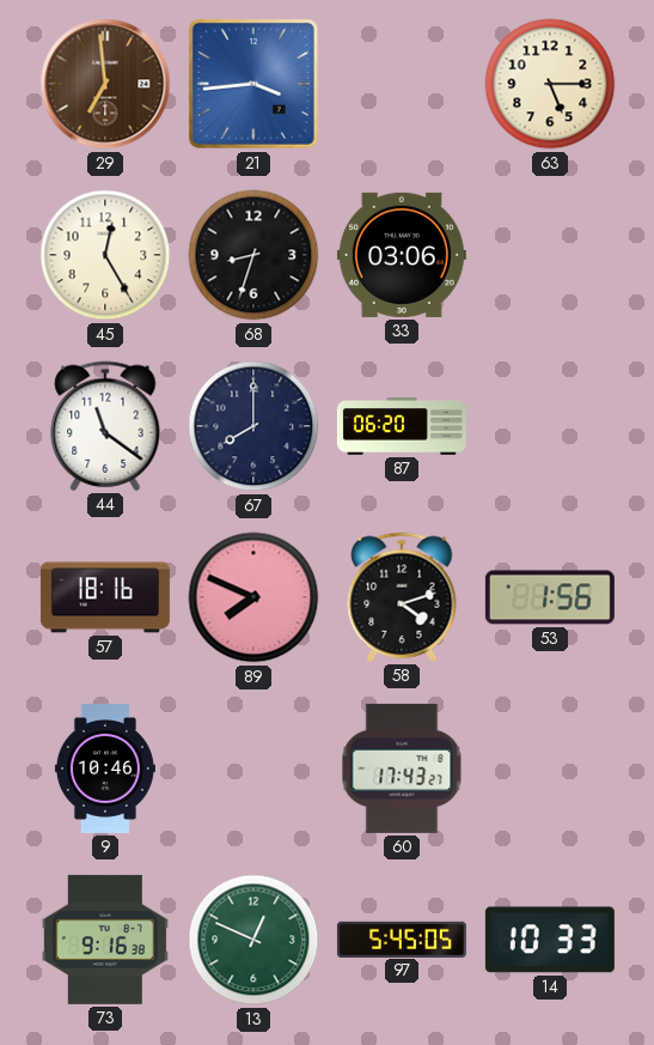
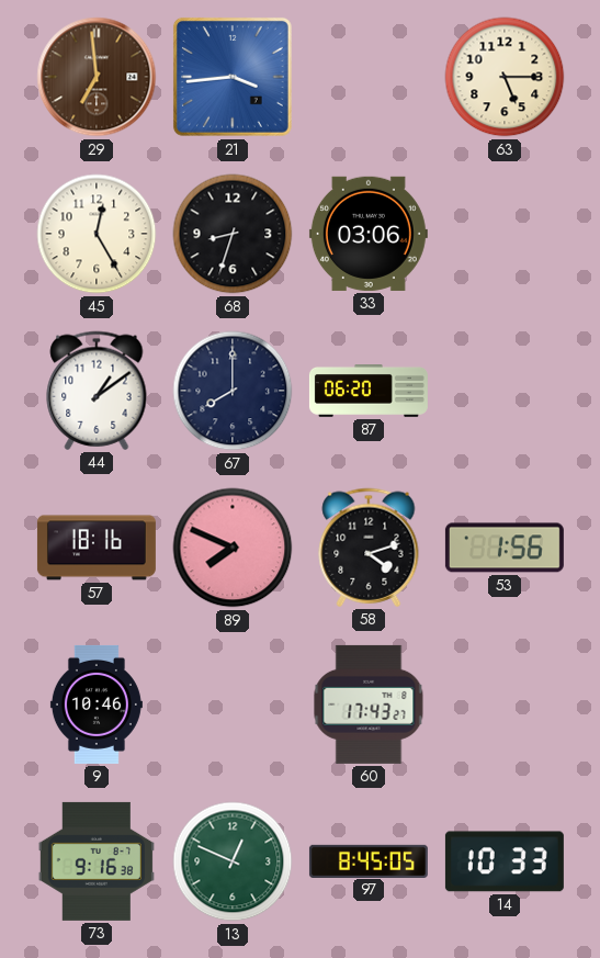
44: 11:21 -> 1:09
97: 5:45 -> 8:45
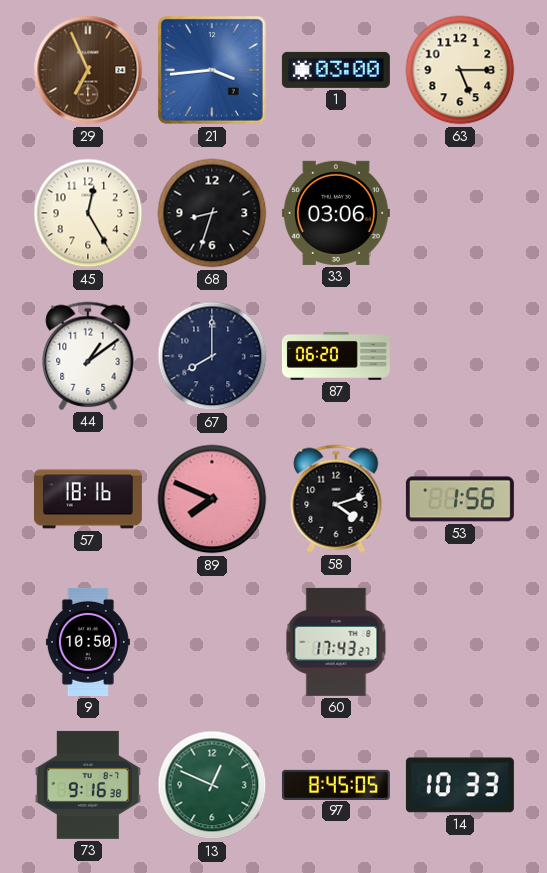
29: 6:59 -> 6:56
1: none -> 03:00
9: 10:46 -> 10:50
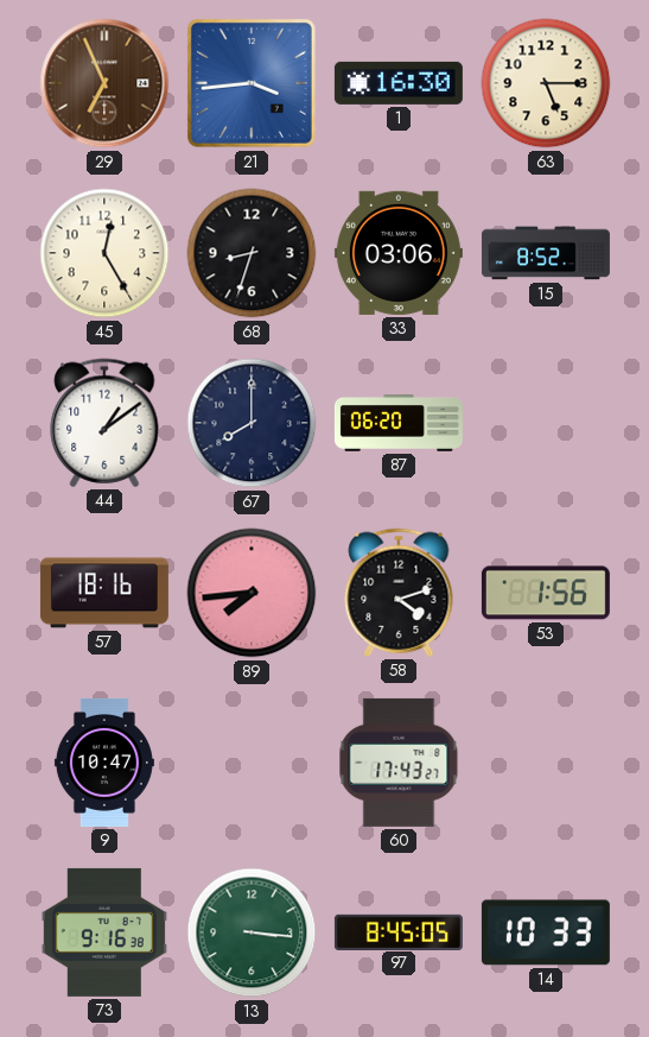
1: 03:00 -> 16:30
15: none -> 8:52
89: 7:49 -> 7:44
9: 10:50 -> 10:47
13: 12:49 -> 3:16
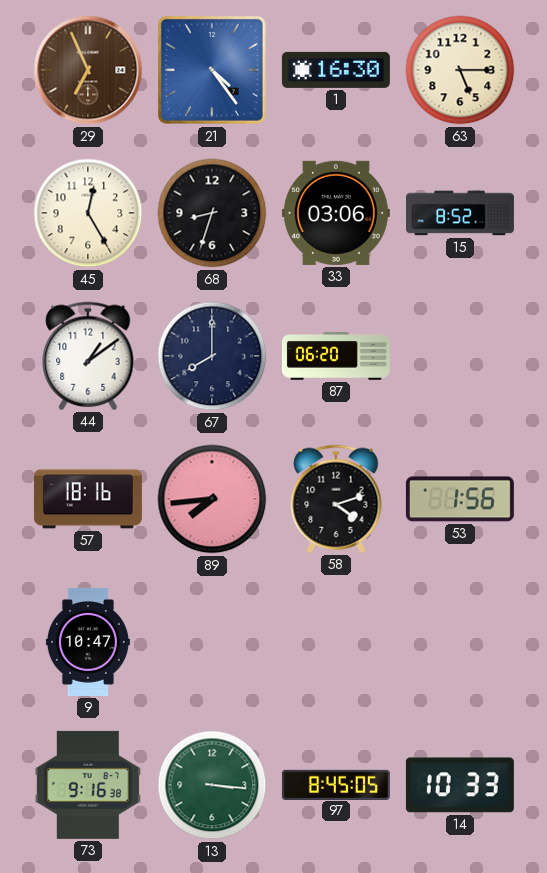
21: 3:44 -> 4:24
60: 17:43 -> none
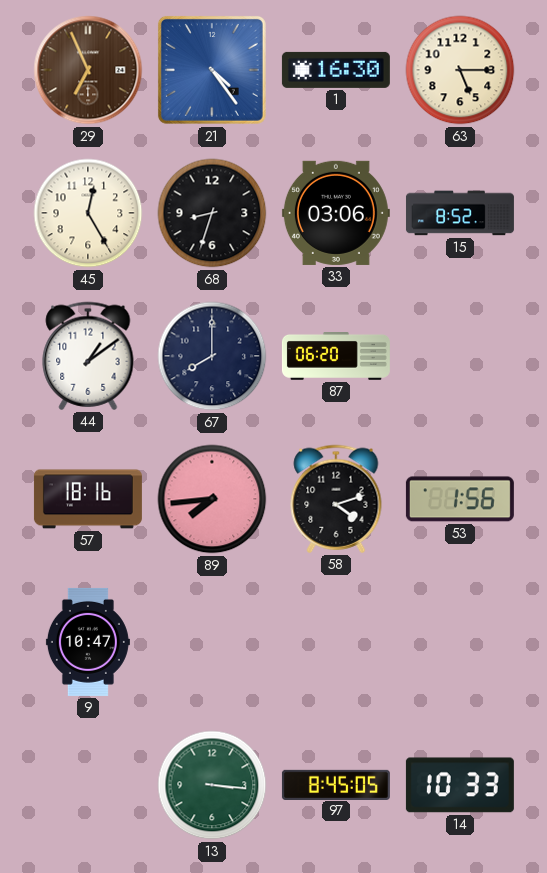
73: 9:16 -> none
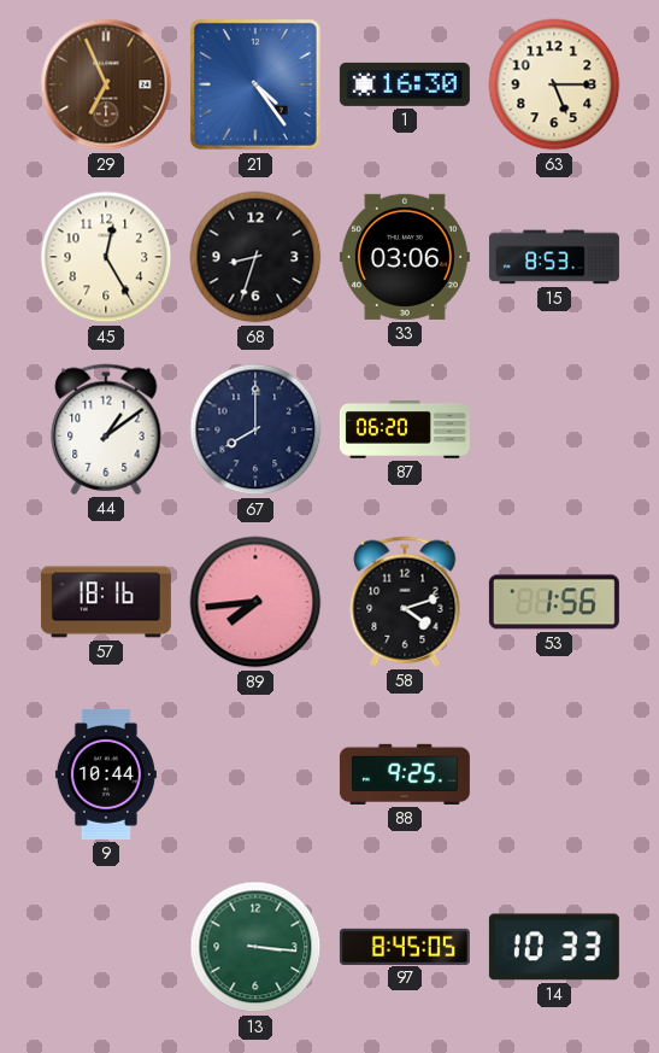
15: 8:52 -> 8:53
9: 10:47 -> 10:44
88: none -> 9:25
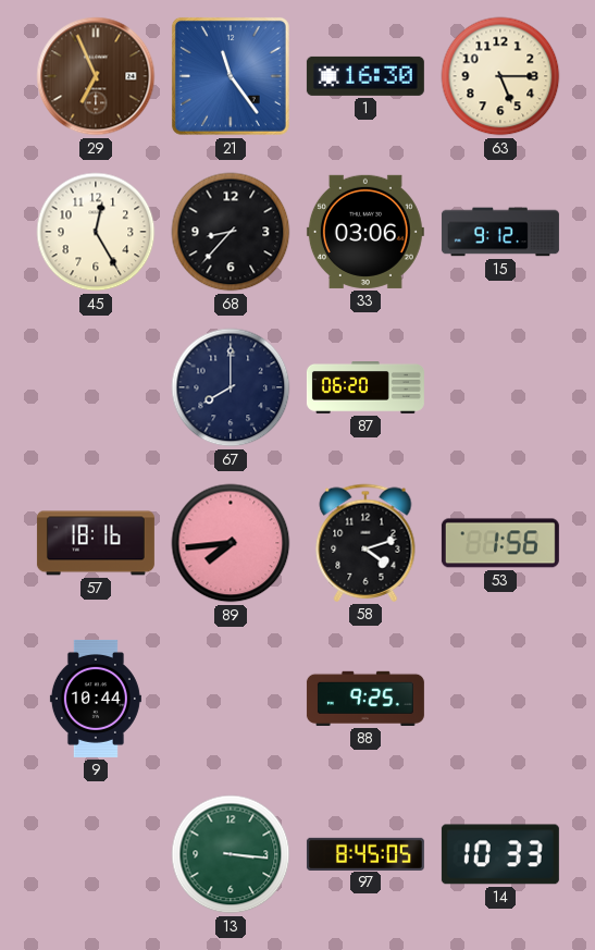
21: 4:24 -> 11:24
68: 8:33 -> 8:37
15: 8:53 -> 9:12
44: 1:09 -> none
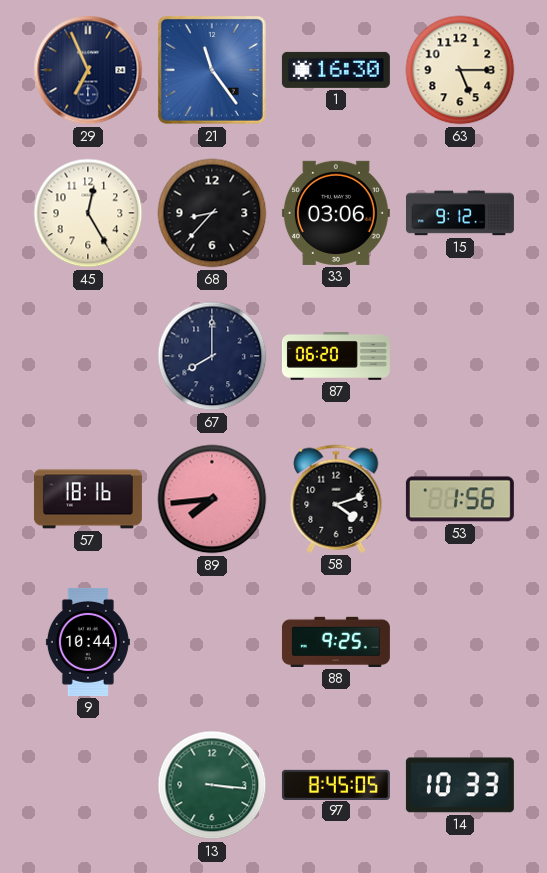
29 dial: brown -> navy
